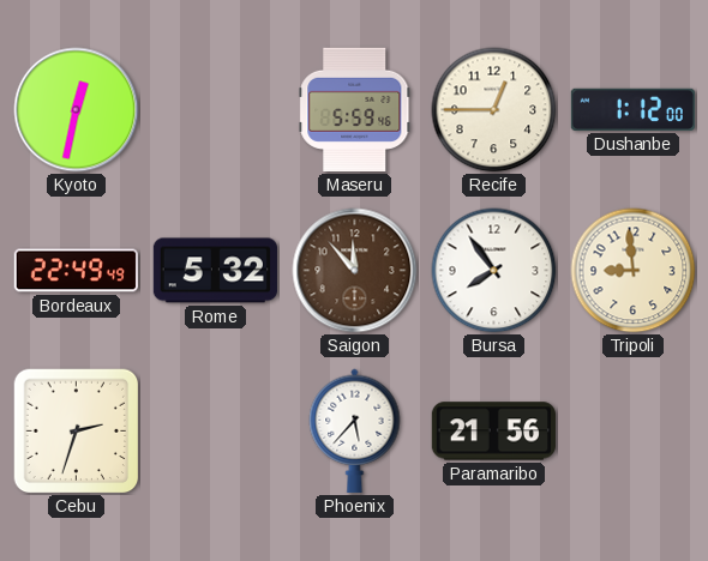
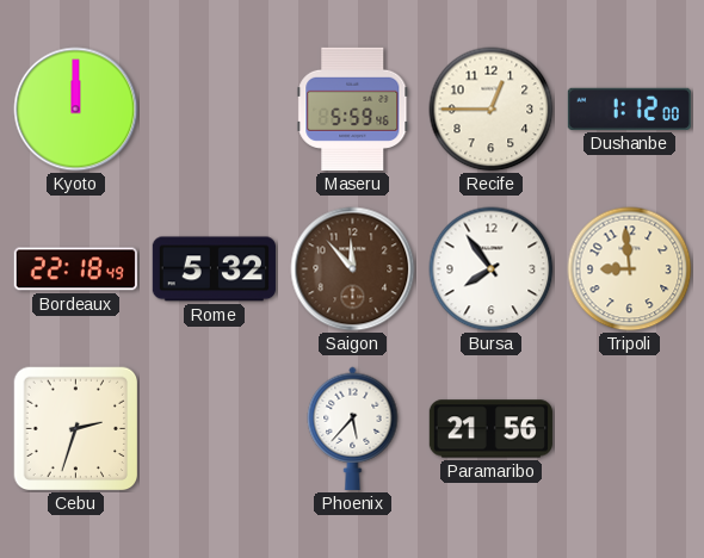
Kyoto: 12:32 -> 12:00
Bordeaux: 22:49 -> 22:18
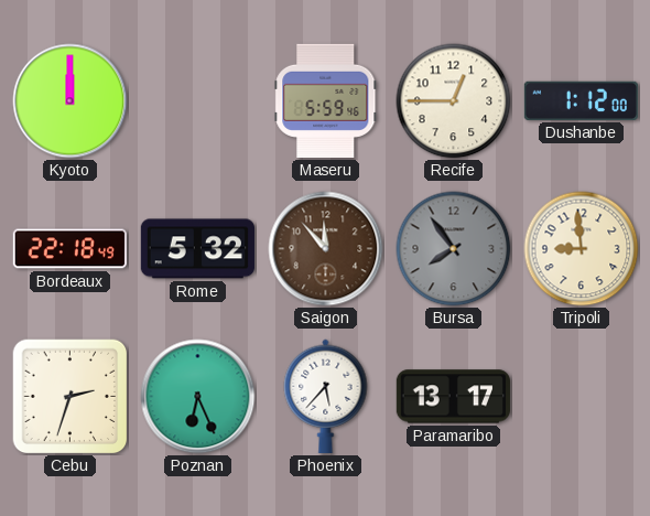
Bursa dial: white -> grey
Poznan: none -> 6:26
Paramaribo: 21:56 -> 13:17
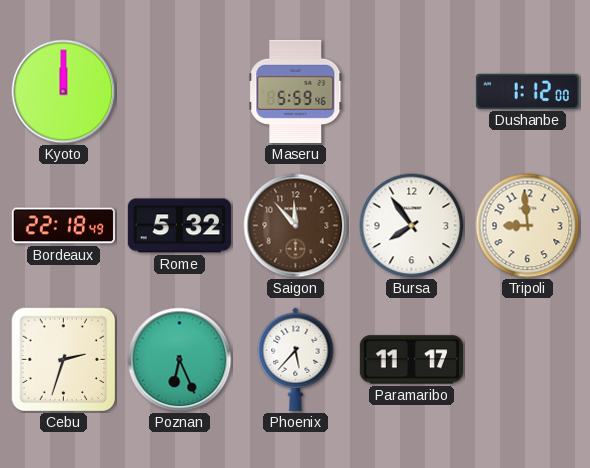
Recife: 12:45 -> none
Bursa dial: grey -> white
Paramaribo: 13:17 -> 11:17
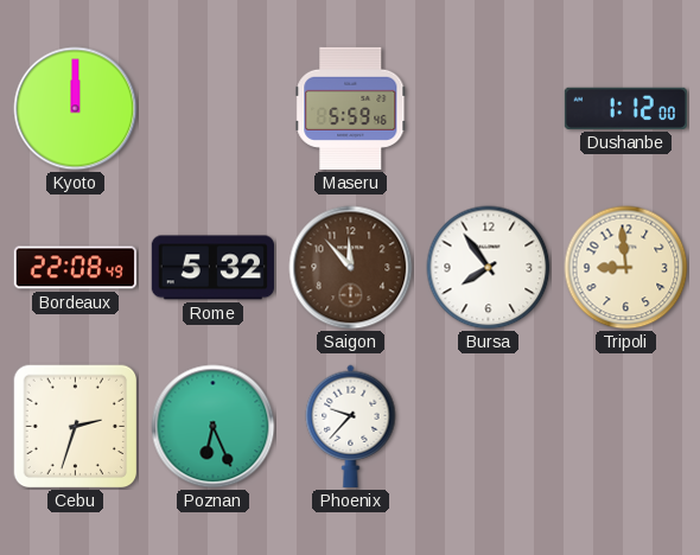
Bordeaux: 22:18 -> 22:08
Phoenix: 5:37 -> 9:37
Paramaribo: 11:17 -> none
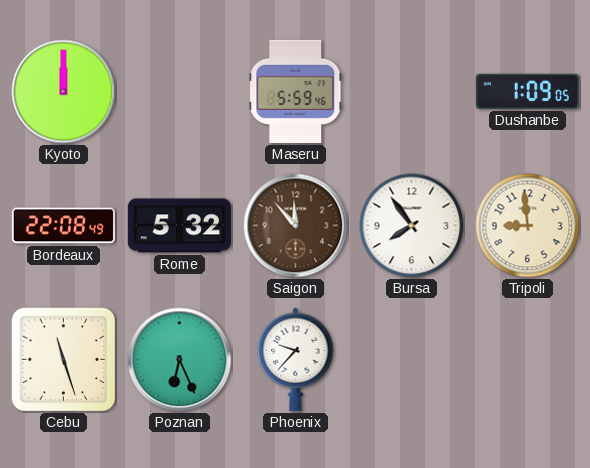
Dushanbe: 1:12 -> 1:09
Cebu: 2:33 -> 11:27
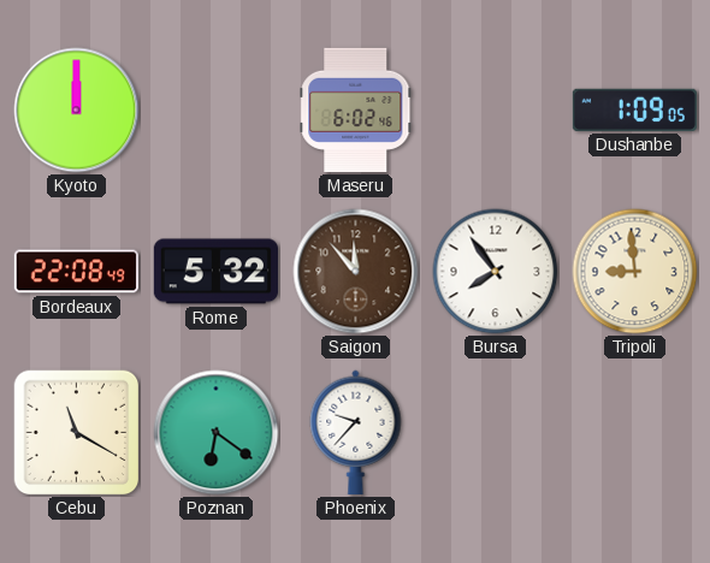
Maseru: 5:59 -> 6:02
Cebu: 11:27 -> 11:20
Poznan: 6:26 -> 6:21
